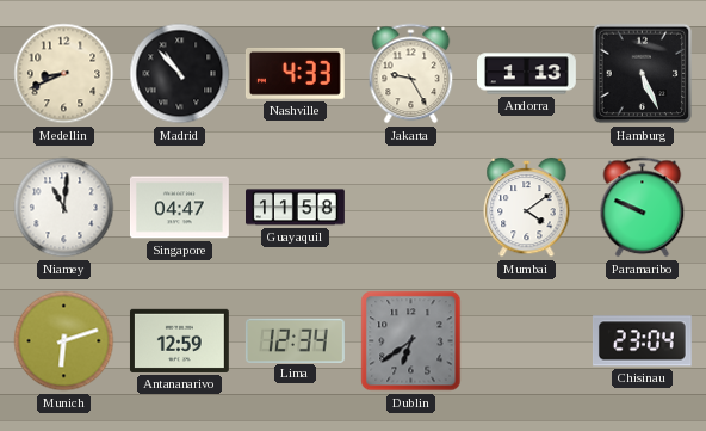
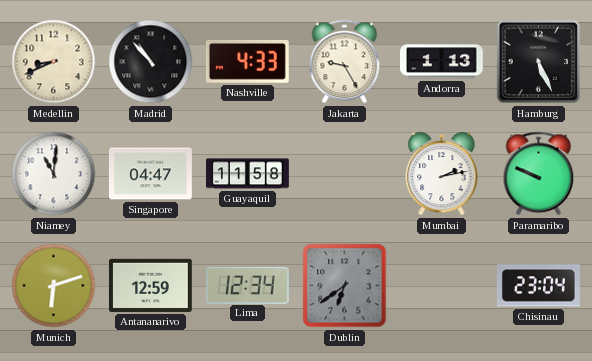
Mumbai: 4:09 -> 2:13
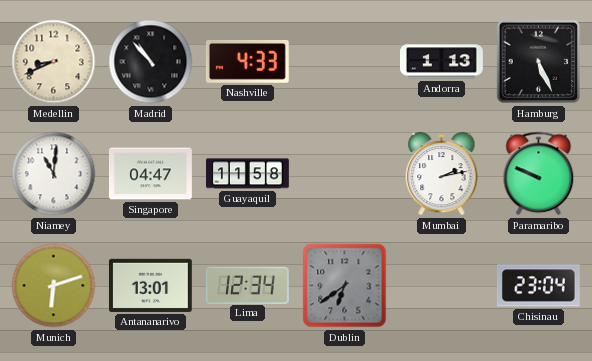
Jakarta: 9:25 -> none
Antananarivo: 12:59 -> 13:01
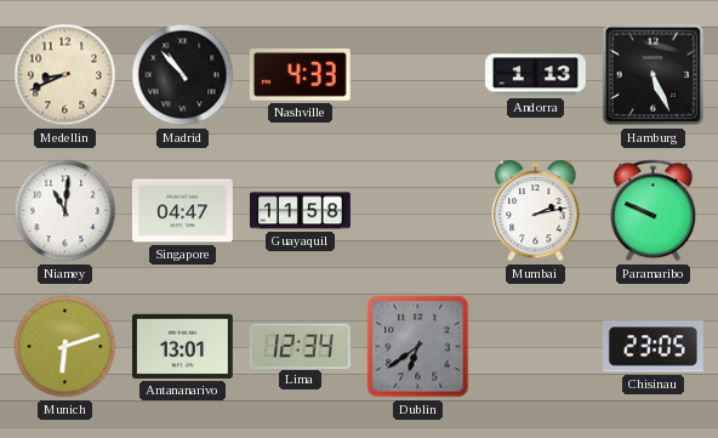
Chisinau: 23:04 -> 23:05
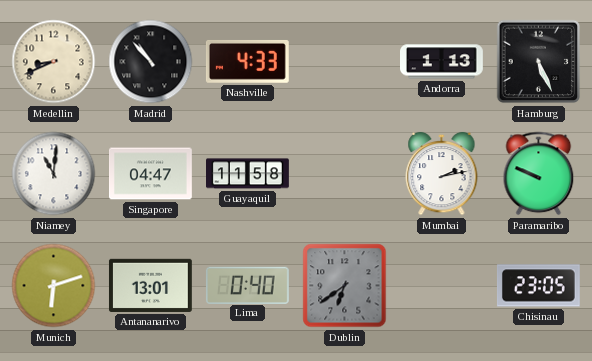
Lima: 12:34 -> 0:40
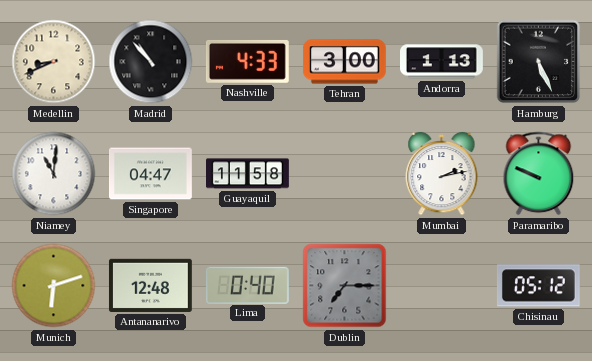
Tehran: none -> 3:00
Antananarivo: 13:01 -> 12:48
Dublin: 6:39 -> 7:15
Chisinau: 23:05 -> 05:12
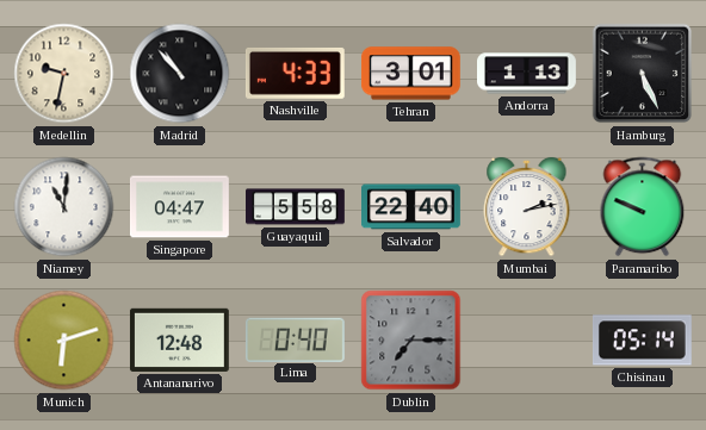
Medellin: 8:41 -> 9:32
Tehran: 3:00 -> 3:01
Guayaquil: 11:58 -> 5:58
Salvador: none -> 22:40
Chisinau: 05:12 -> 05:14
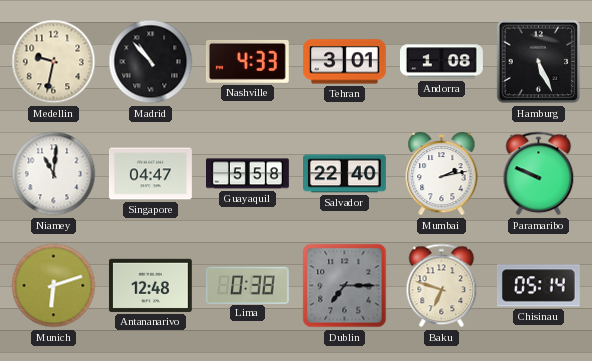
Andorra: 1:13 -> 1:08
Lima: 0:40 -> 0:38
Baku: none -> 6:48
